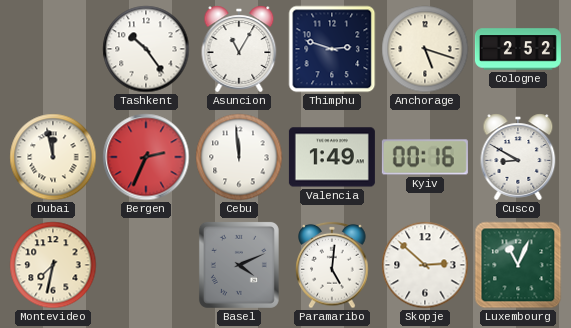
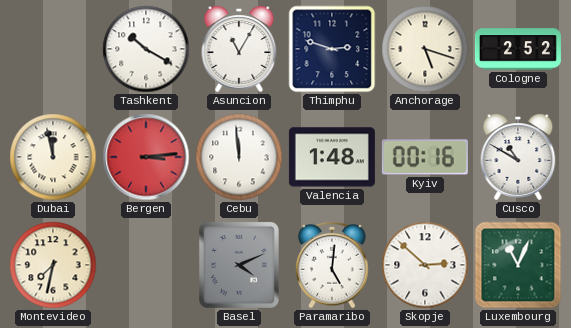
Tashkent: 10:24 -> 10:20
Bergen: 2:34 -> 3:14
Valencia: 1:49 -> 1:48
Cusco: 8:50 -> 10:50
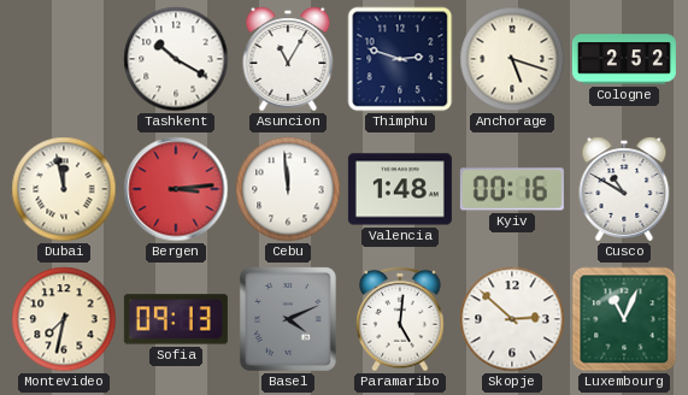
Sofia: none -> 09:13
